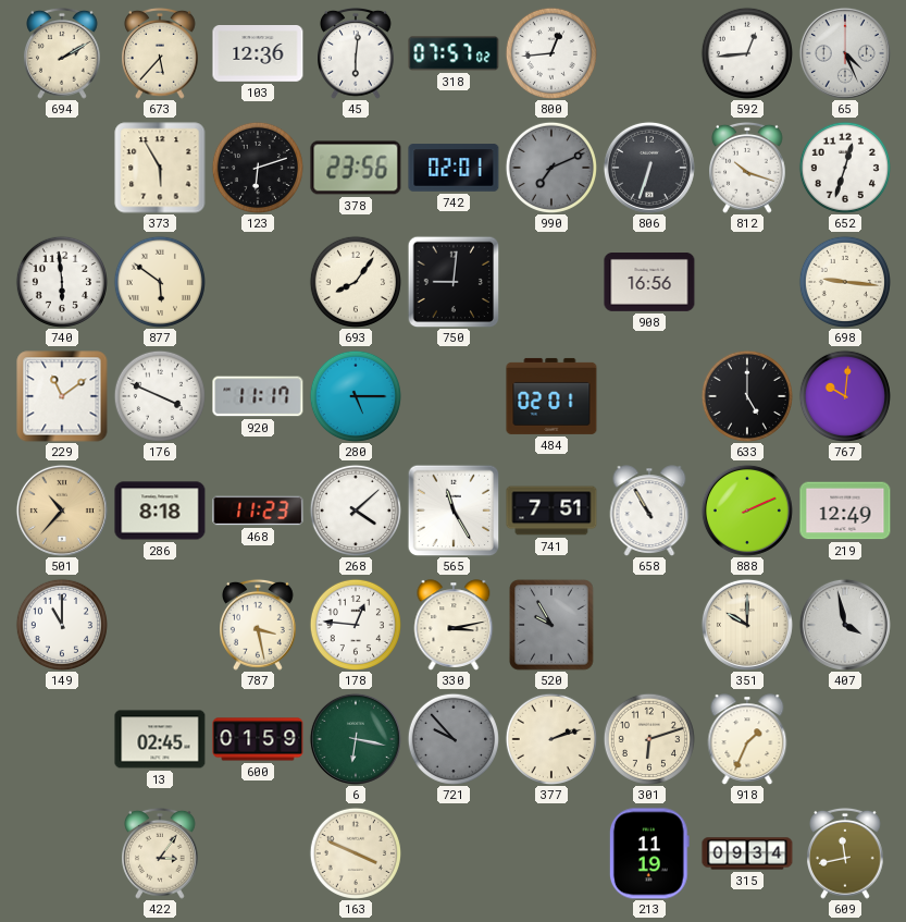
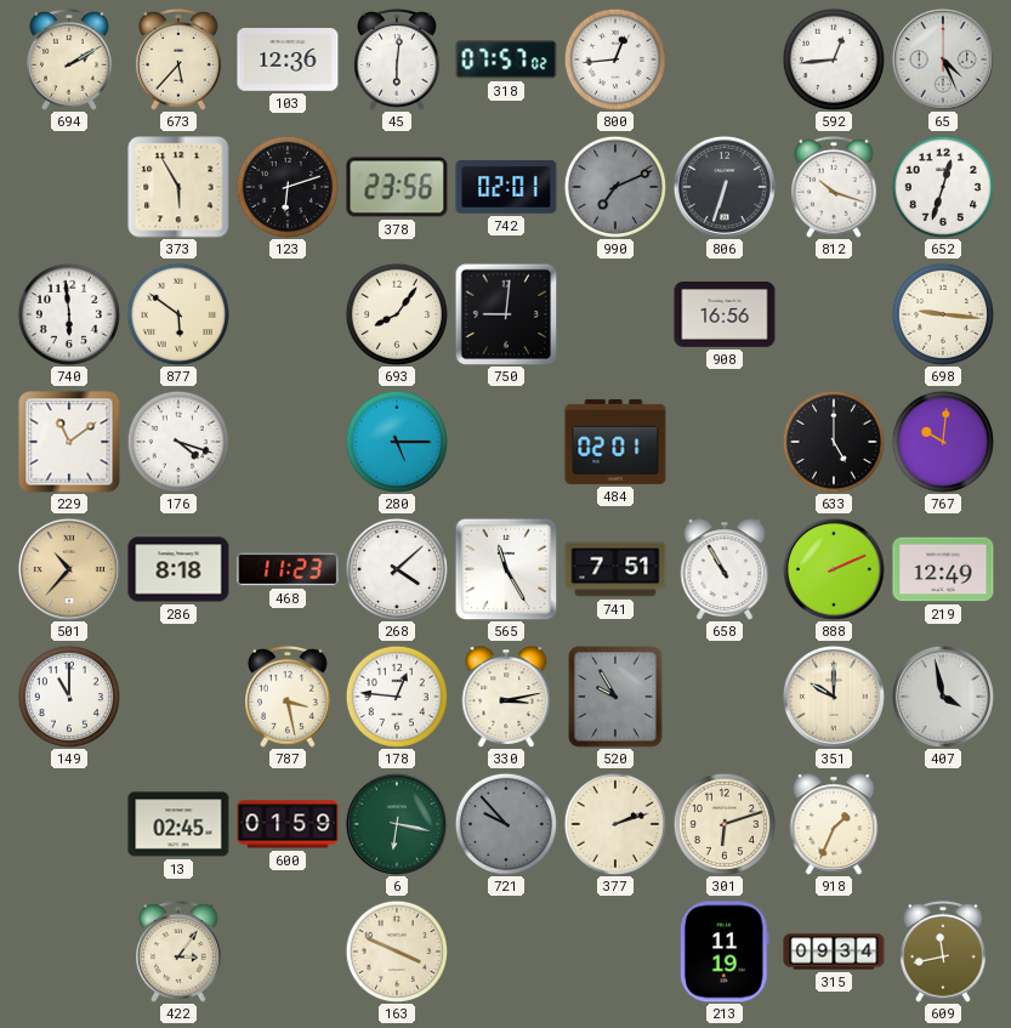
176: 3:49 -> 4:18
920: 11:17 -> none
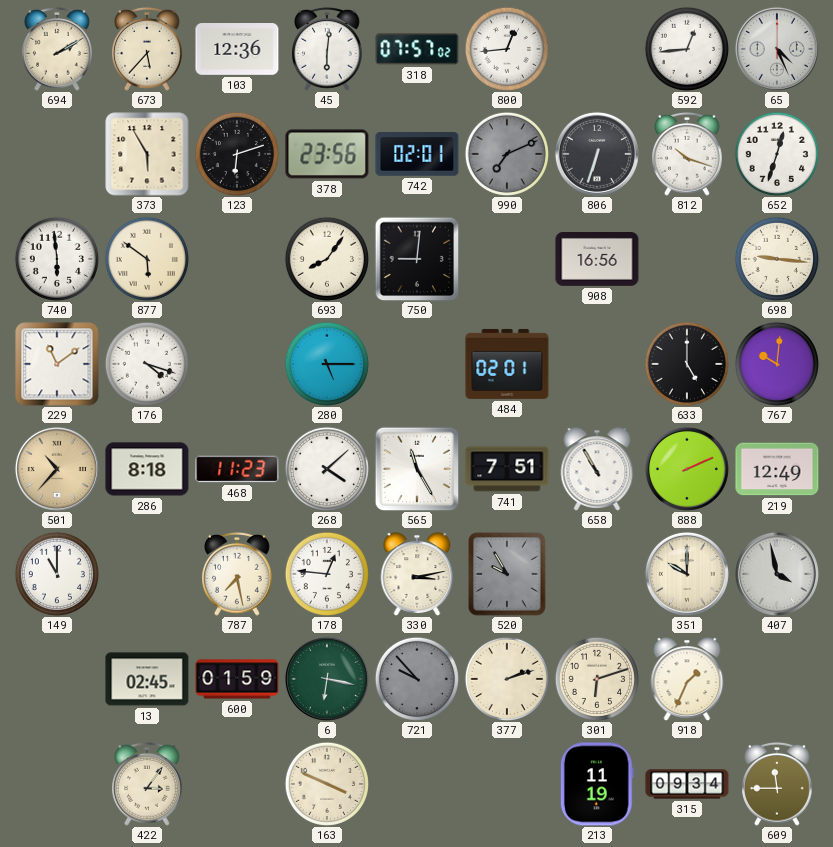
787: 3:28 -> 7:28
609: 11:43 -> 11:45
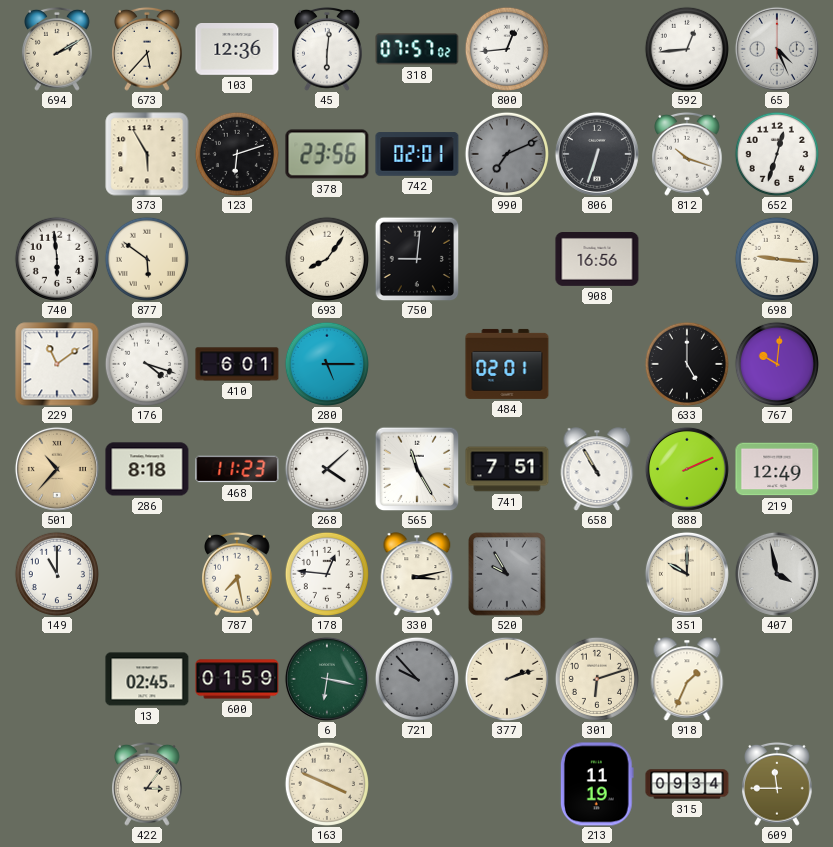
410: none -> 6:01
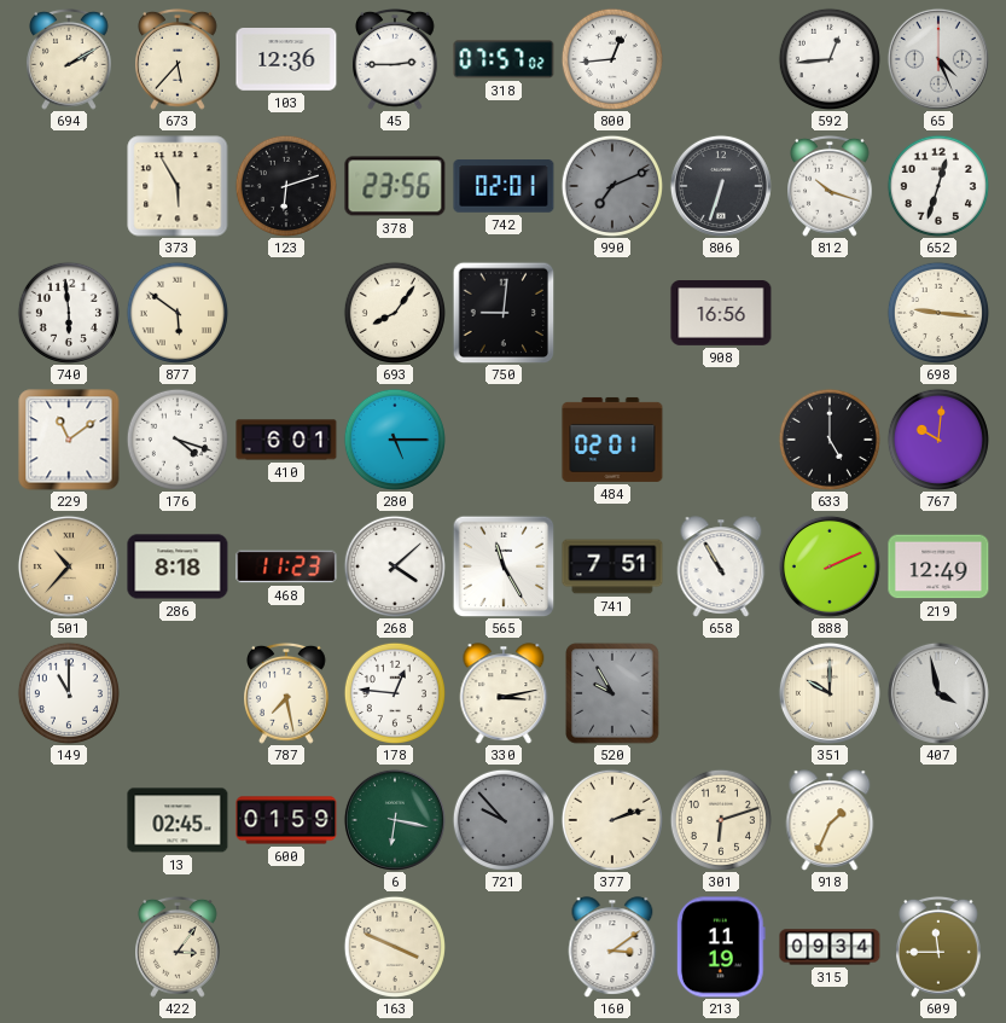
45: 6:01 -> 2:45
160: none -> 3:09
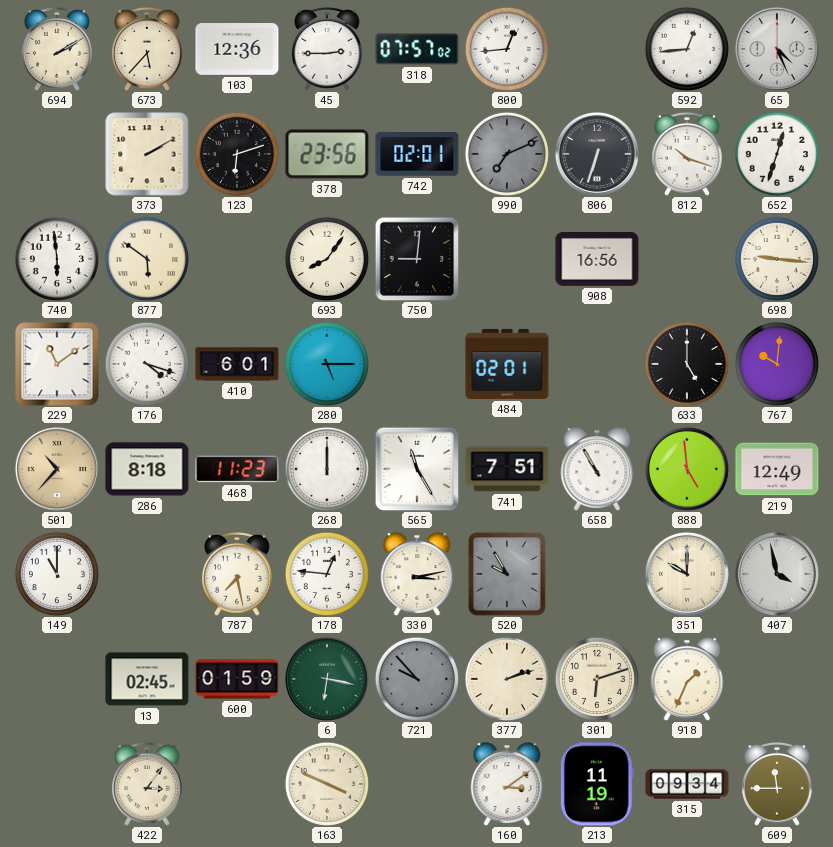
373: 5:55 -> 2:10
268: 4:08 -> 12:00
888: 2:11 -> 4:59
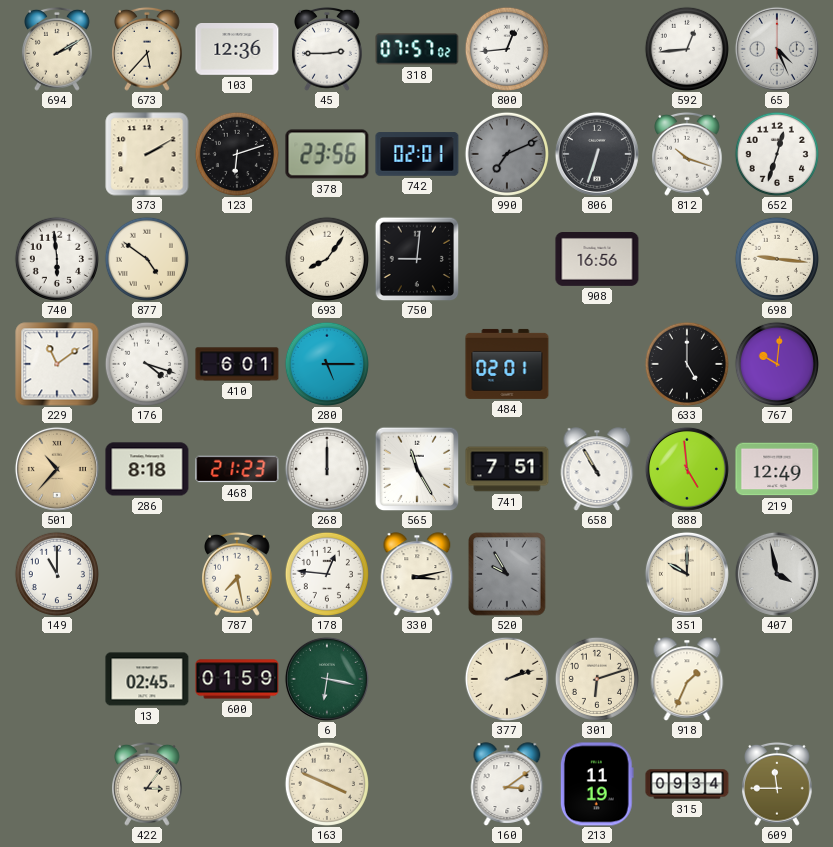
877: 5:51 -> 4:51
468: 11:23 -> 21:23
721: 9:53 -> none
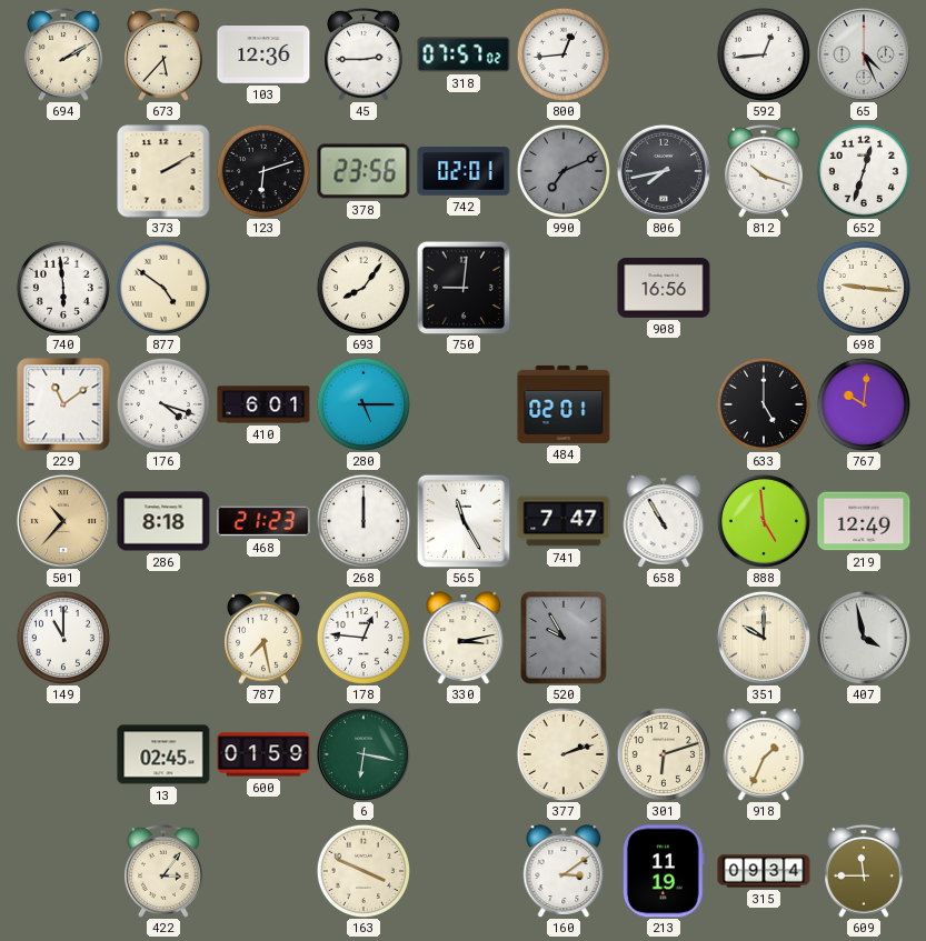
806: 6:33 -> 7:43
741: 7:51 -> 7:47
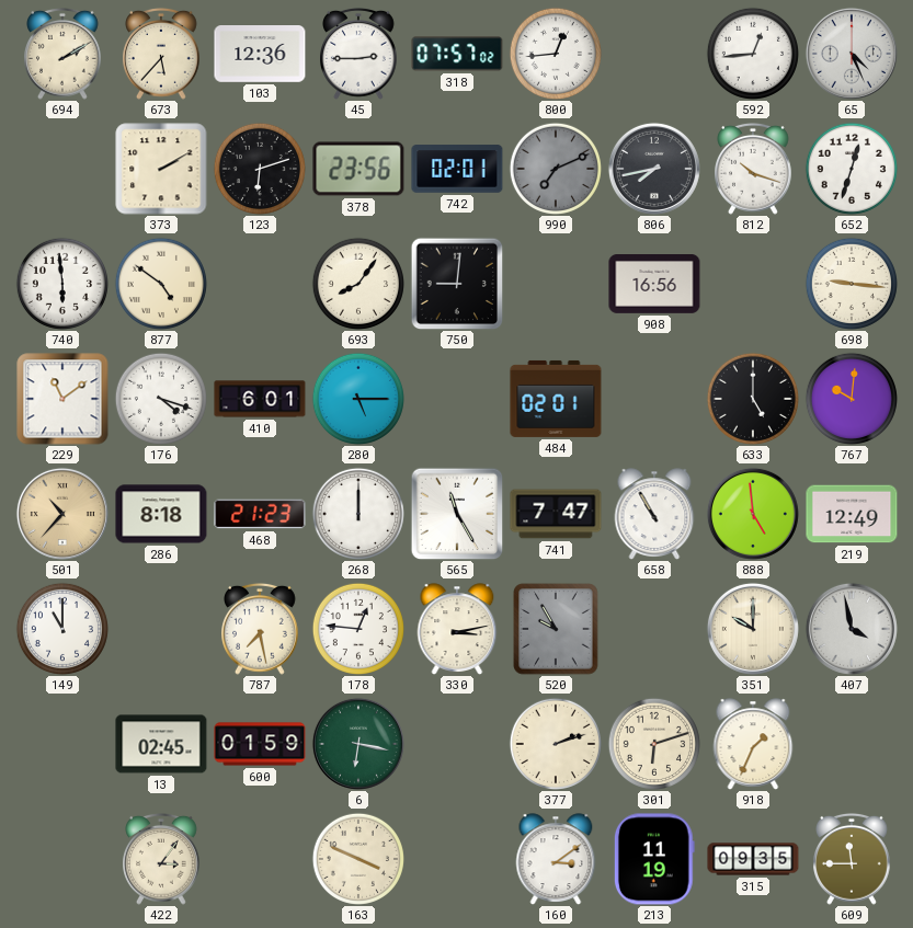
315: 09:34 -> 09:35
